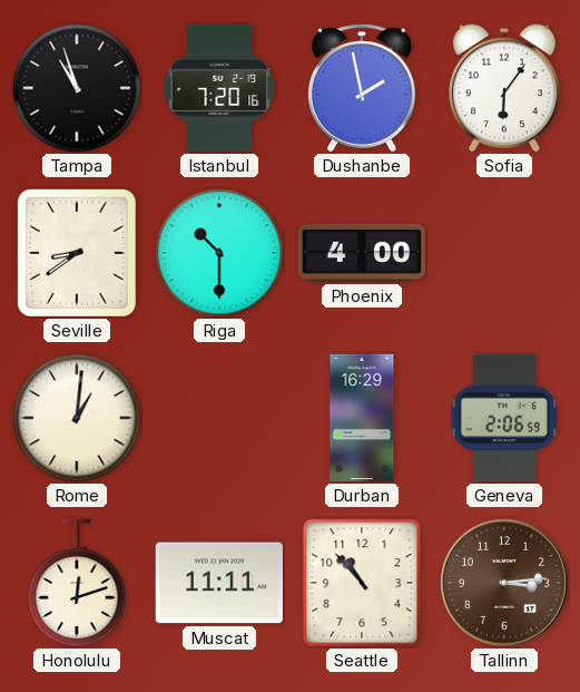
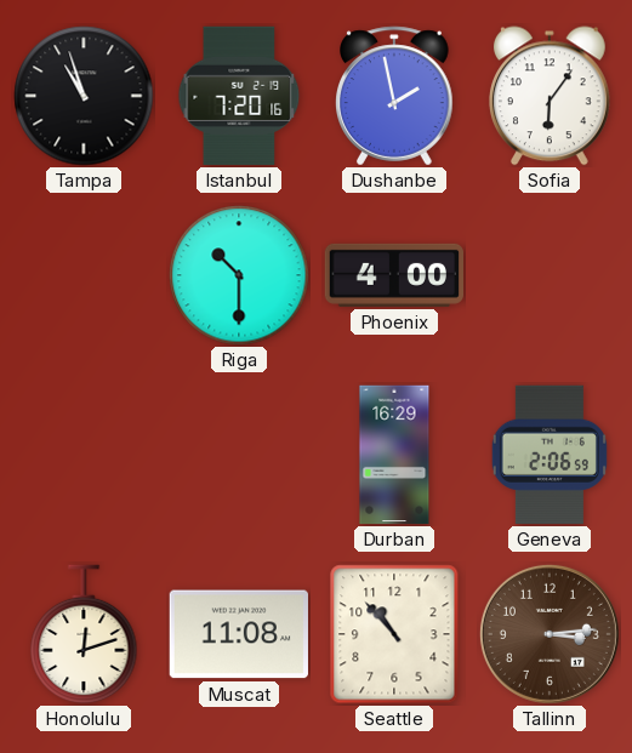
Seville: 8:39 -> none
Rome: 1:01 -> none
Muscat: 11:11 -> 11:08
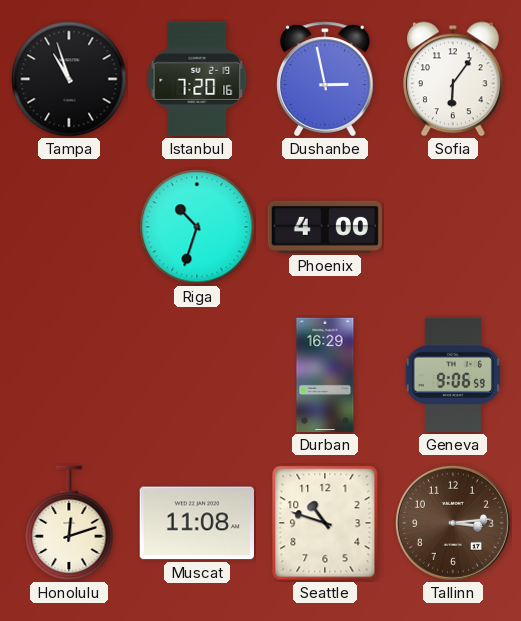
Dushanbe: 1:58 -> 2:58
Riga: 10:30 -> 10:33
Geneva: 2:06 -> 9:06
Seattle: 10:53 -> 10:48
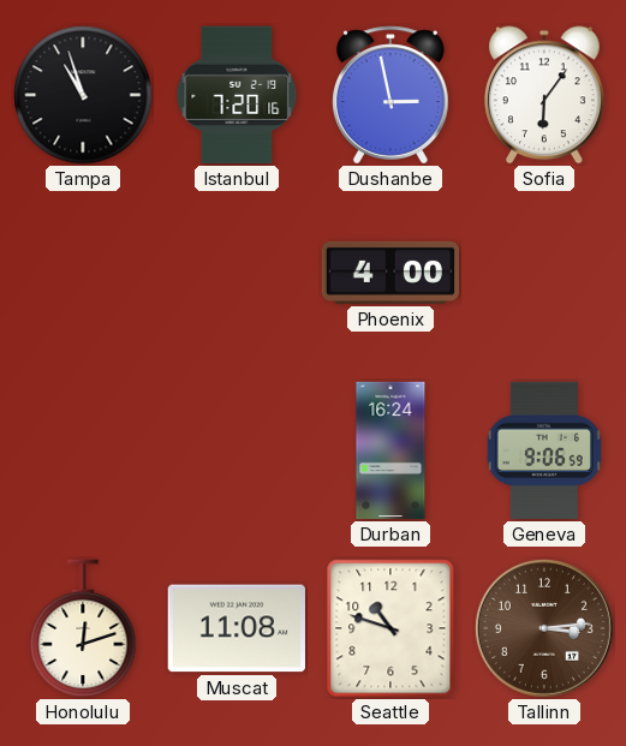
Riga: 10:33 -> none
Durban: 16:29 -> 16:24
